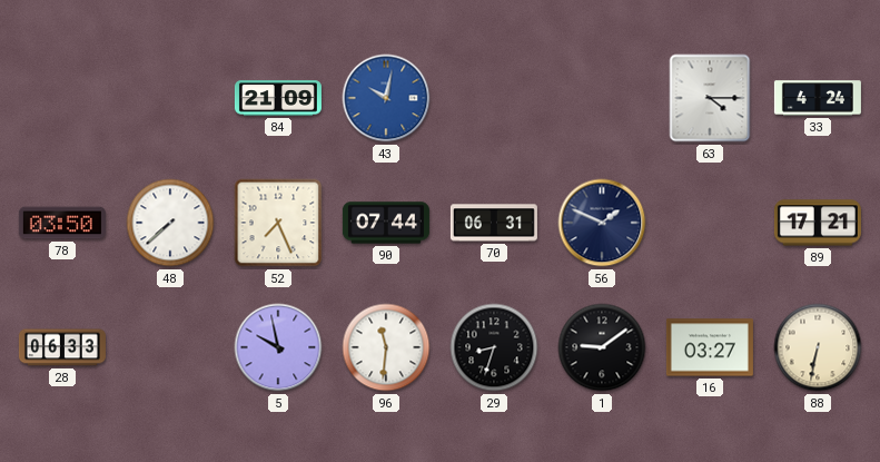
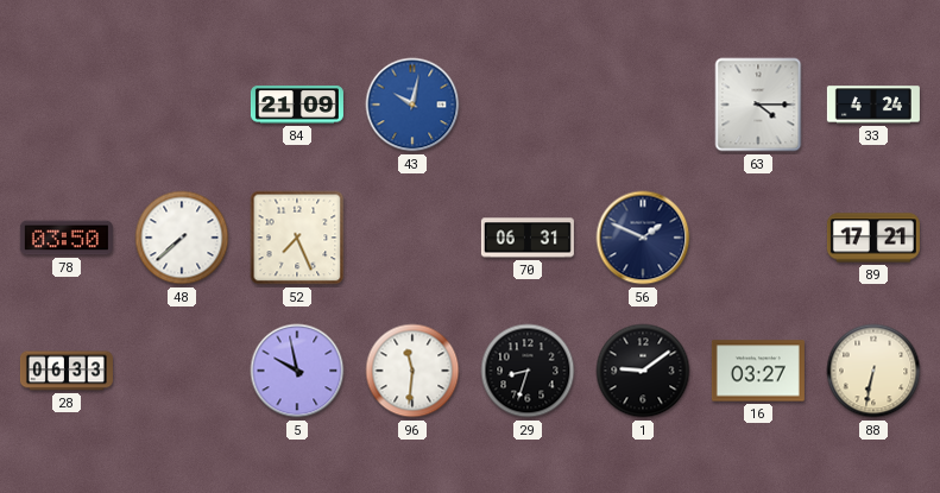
90: 07:44 -> none
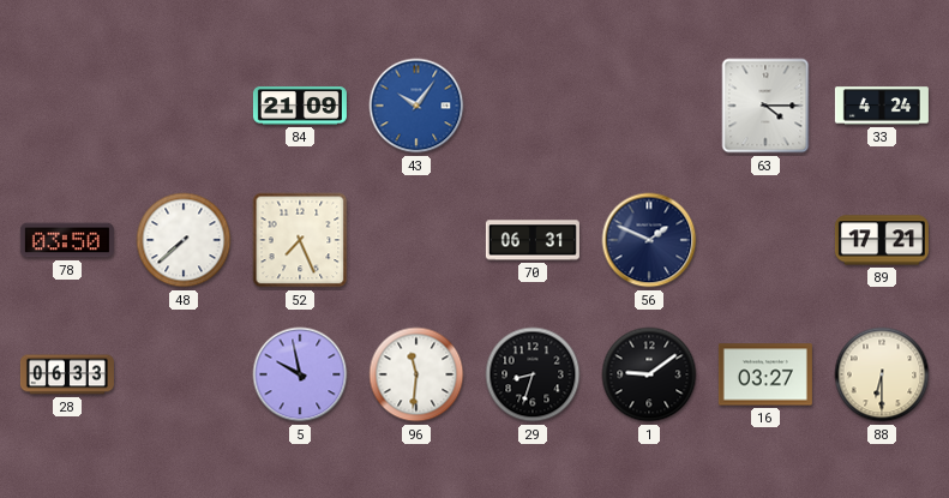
43: 10:02 -> 10:06
88: 6:32 -> 6:30
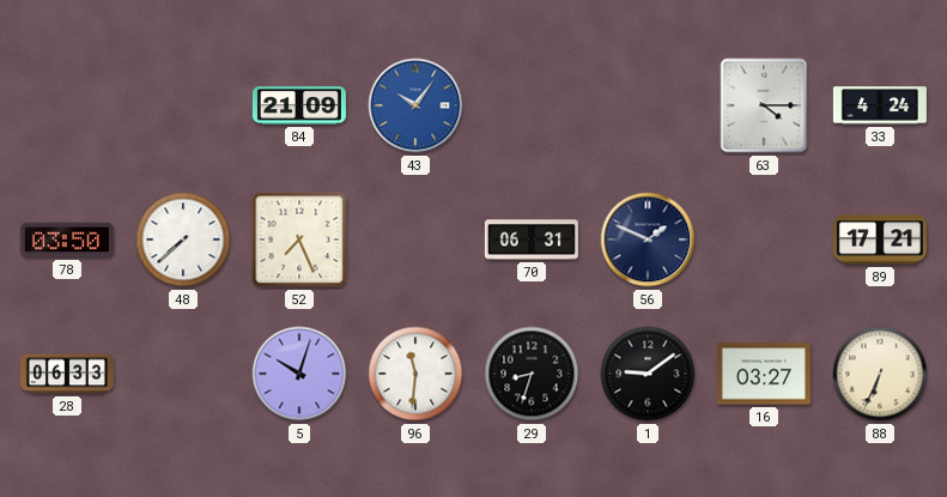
5: 9:58 -> 10:03
88: 6:30 -> 6:34
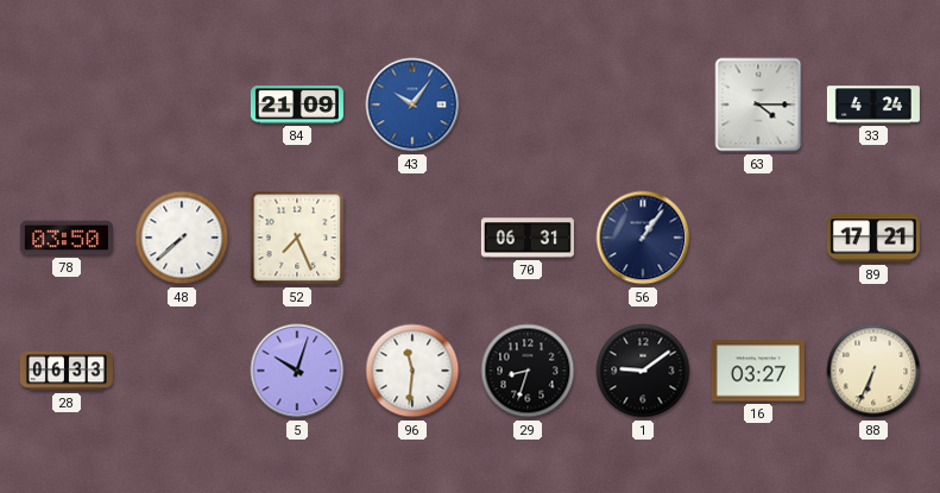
56: 1:49 -> 1:06
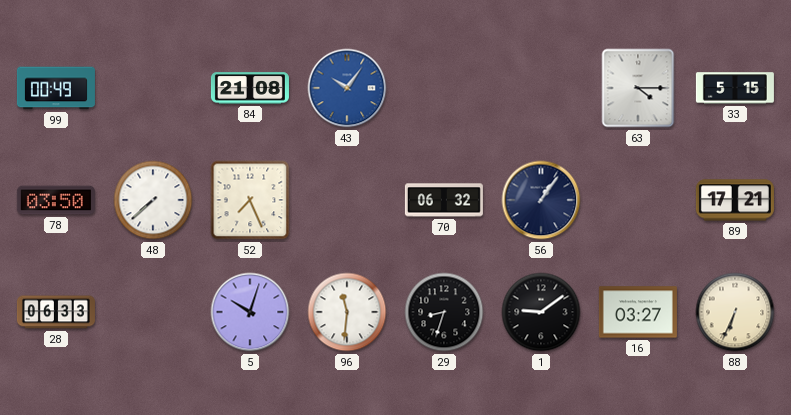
99: none -> 00:49
84: 21:09 -> 21:08
33: 4:24 -> 5:15
70: 06:31 -> 06:32
